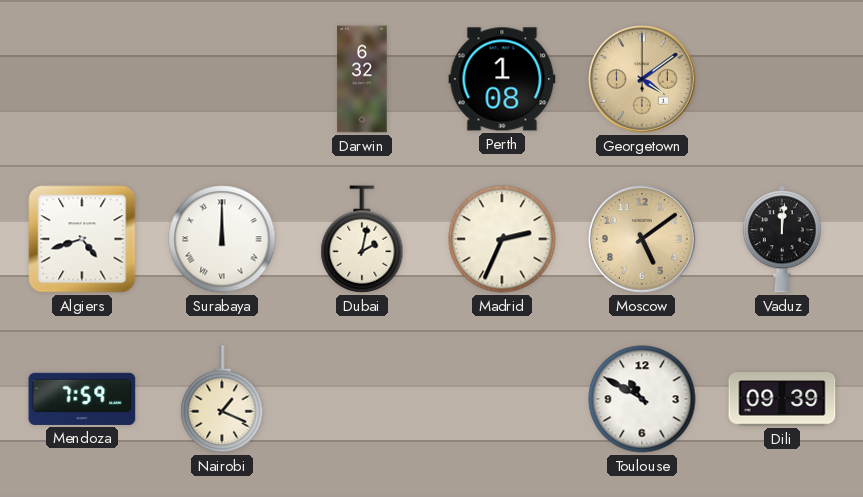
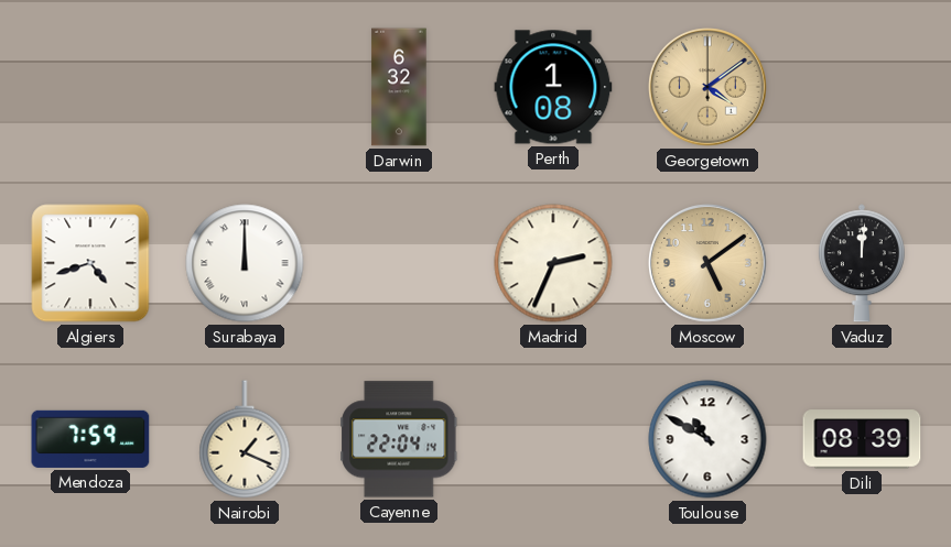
Dubai: 2:02 -> none
Cayenne: none -> 22:04
Dili: 09:39 -> 08:39
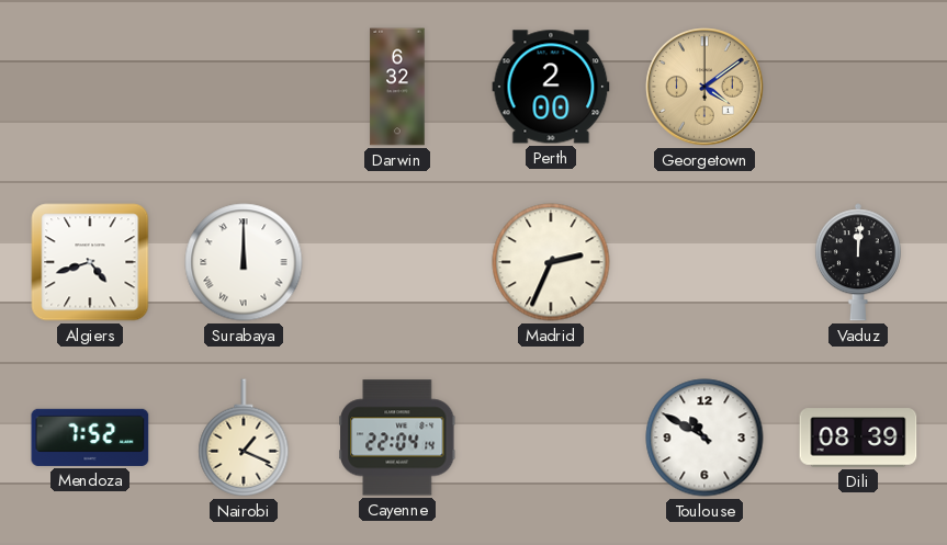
Perth: 1:08 -> 2:00
Moscow: 5:09 -> none
Mendoza: 7:59 -> 7:52
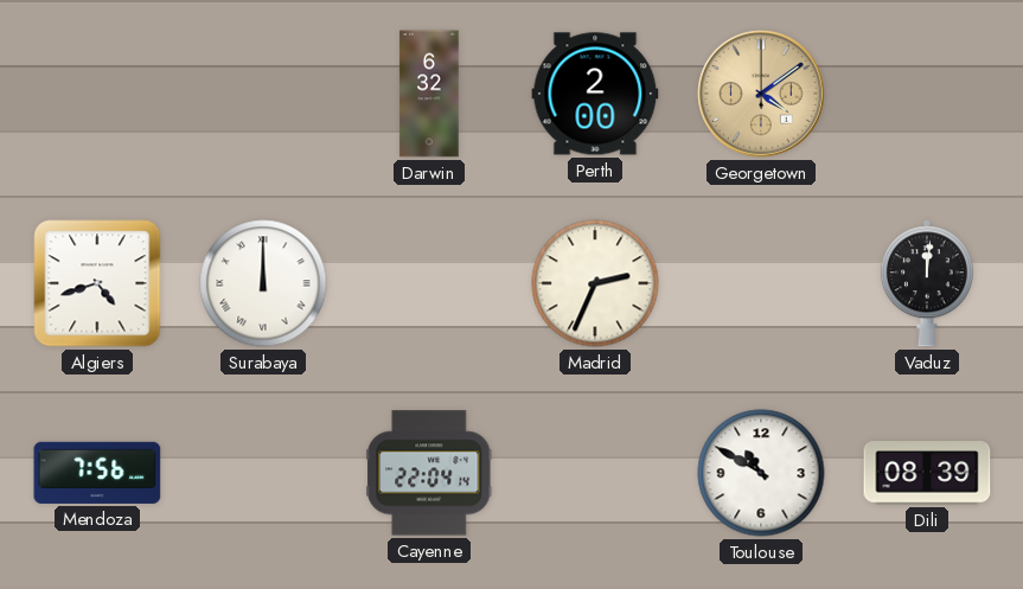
Mendoza: 7:52 -> 7:56
Nairobi: 1:19 -> none
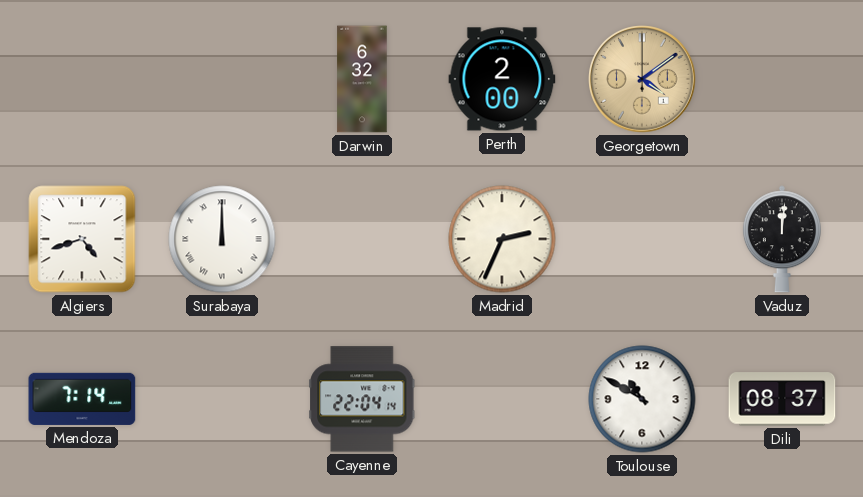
Mendoza: 7:56 -> 7:14
Dili: 08:39 -> 08:37
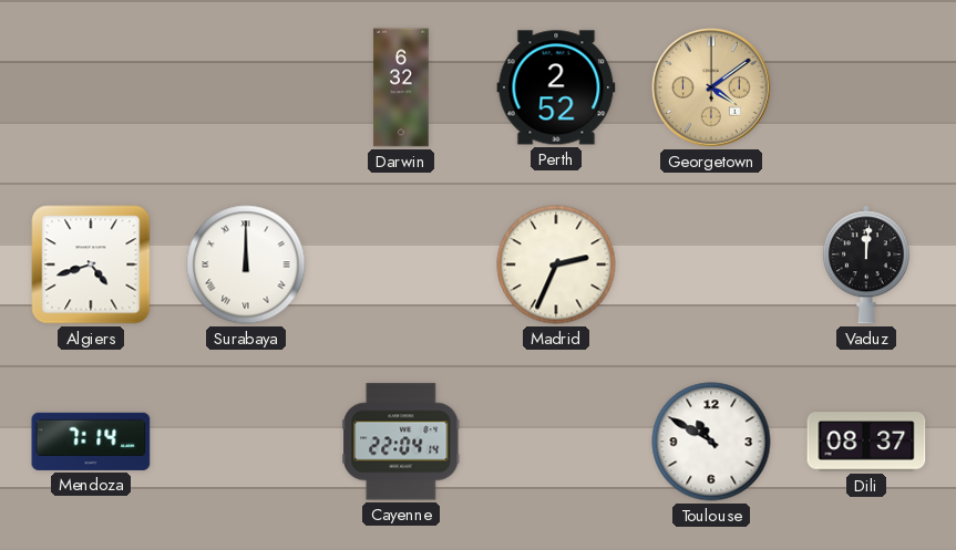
Perth: 2:00 -> 2:52
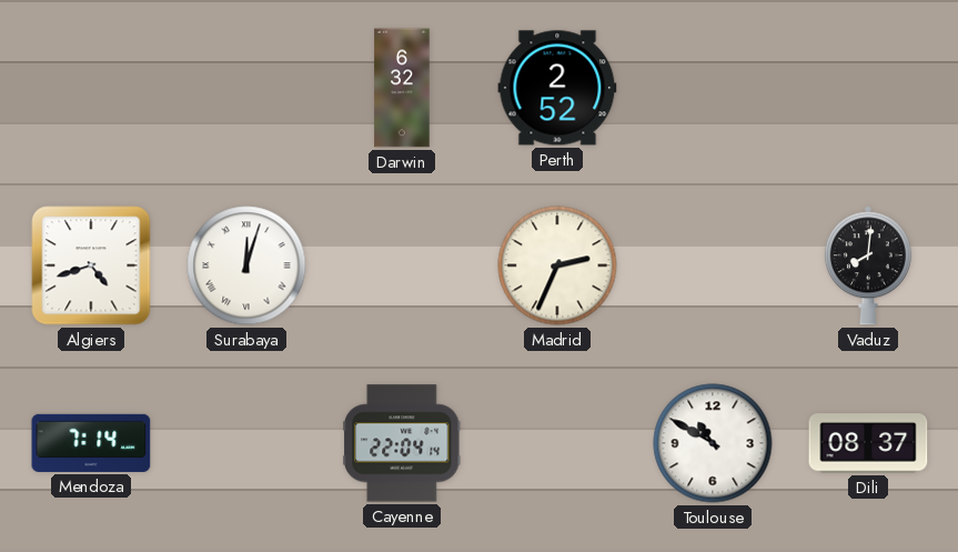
Georgetown: 4:09 -> none
Surabaya: 12:00 -> 12:03
Vaduz: 12:01 -> 8:01
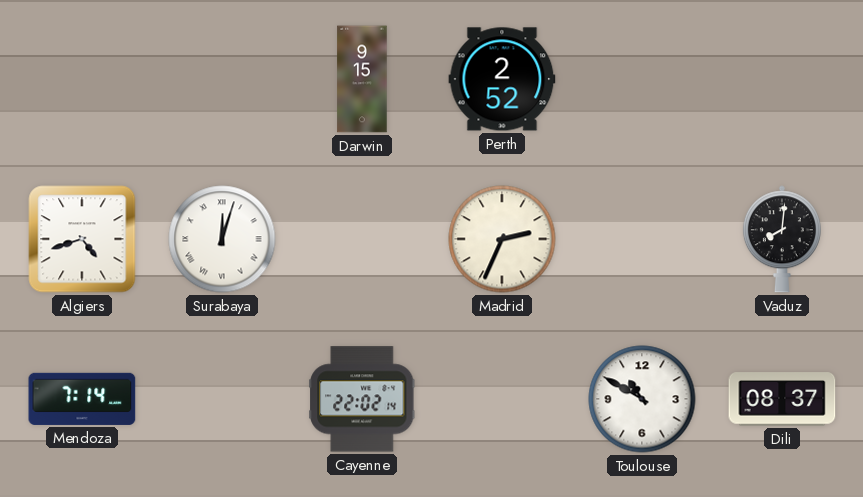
Darwin: 6:32 -> 9:15
Cayenne: 22:04 -> 22:02
